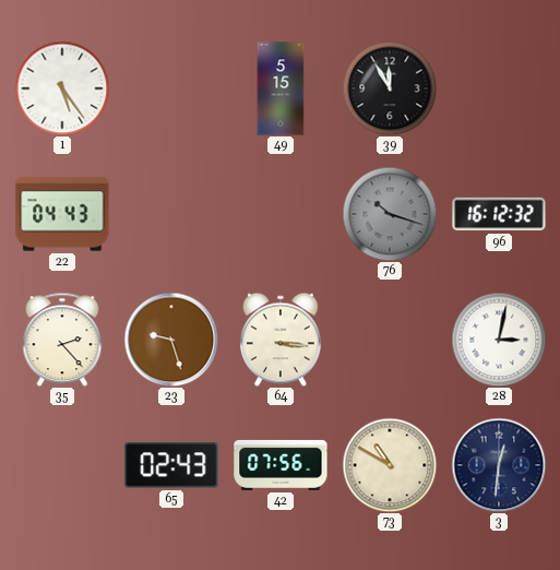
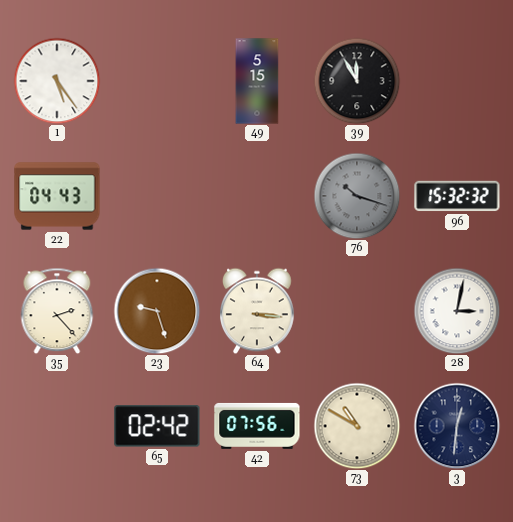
96: 16:12 -> 15:32
65: 02:43 -> 02:42
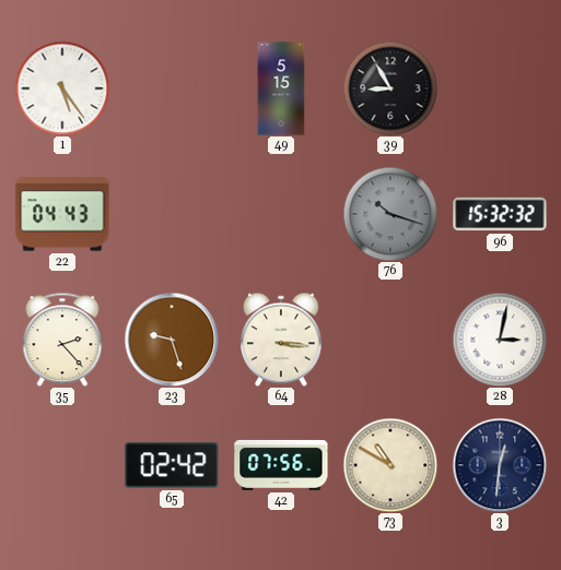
39: 11:55 -> 8:55
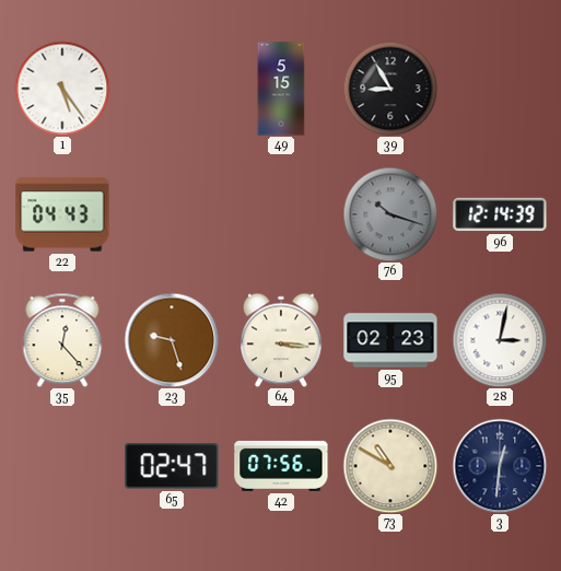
96: 15:32 -> 12:14
35: 2:23 -> 12:23
95: none -> 02:23
65: 02:42 -> 02:47
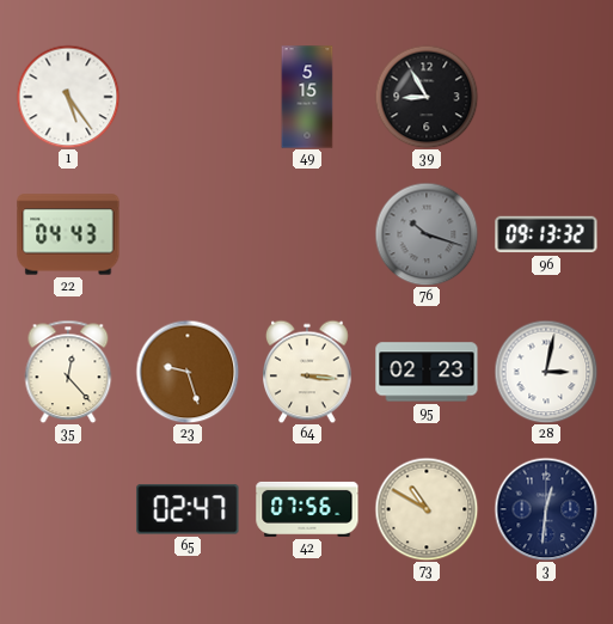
96: 12:14 -> 09:13
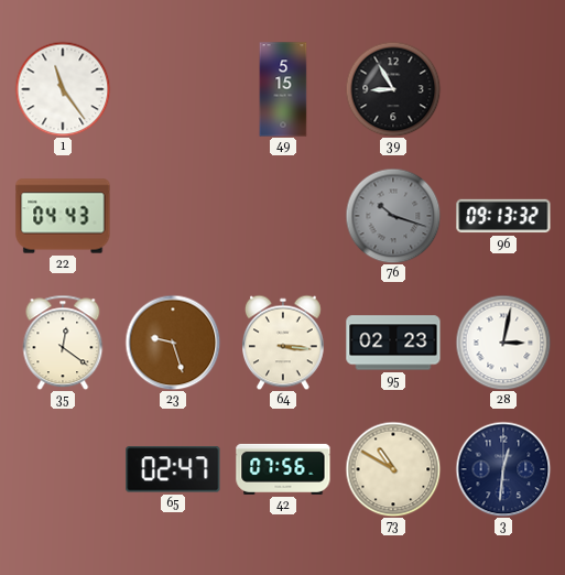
1: 5:24 -> 11:24
35: 12:23 -> 12:21
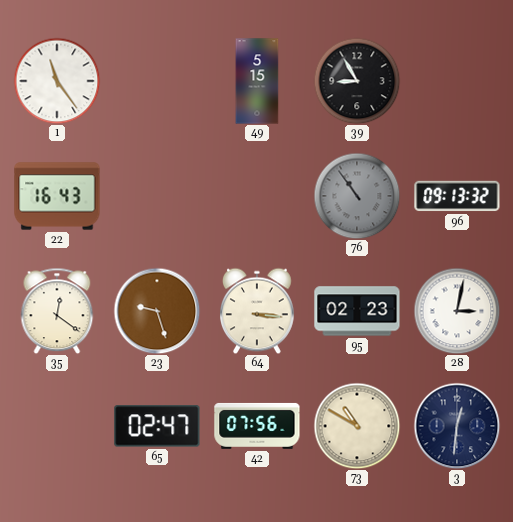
22: 04:43 -> 16:43
76: 10:18 -> 10:54
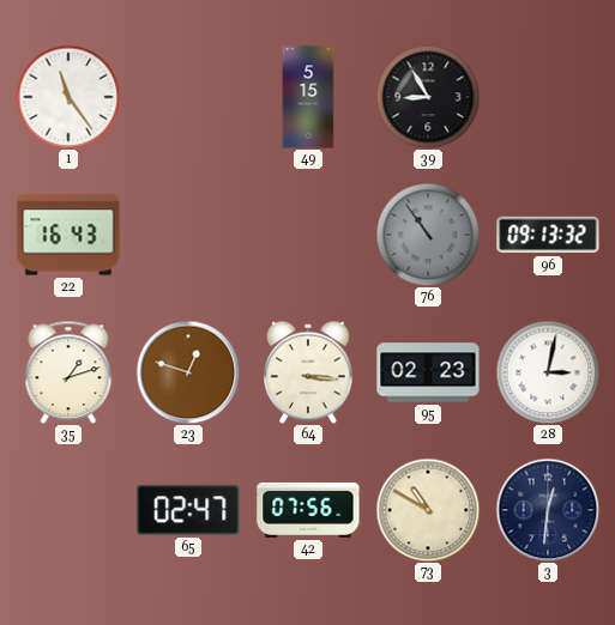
35: 12:21 -> 1:12
23: 9:27 -> 12:48
